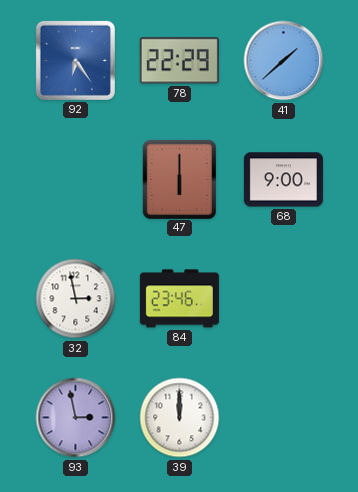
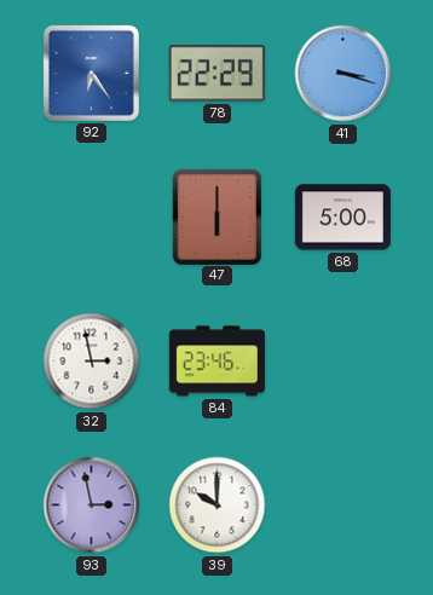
41: 1:38 -> 3:18
68: 9:00 -> 5:00
39: 12:00 -> 10:00
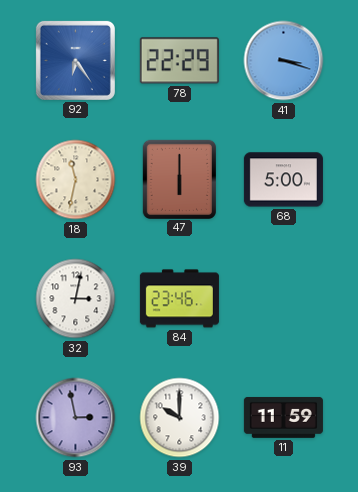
18: none -> 11:32
32: 2:58 -> 3:02
11: none -> 11:59
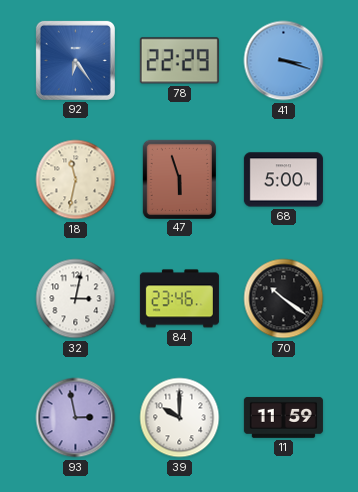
47: 6:00 -> 5:57
70: none -> 10:21
